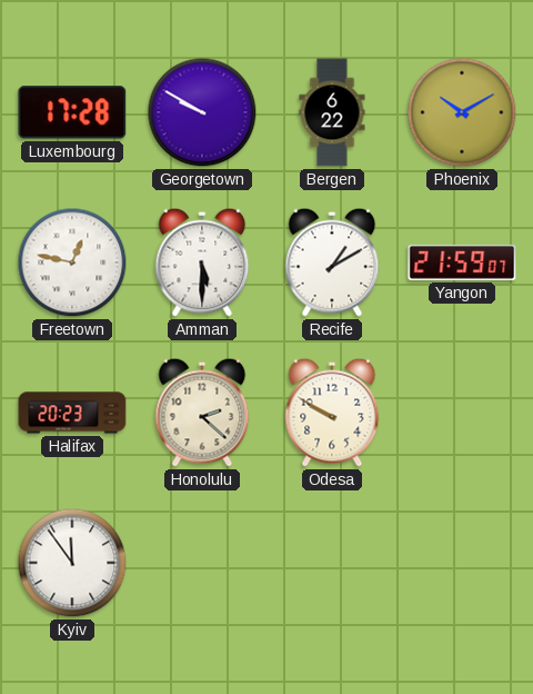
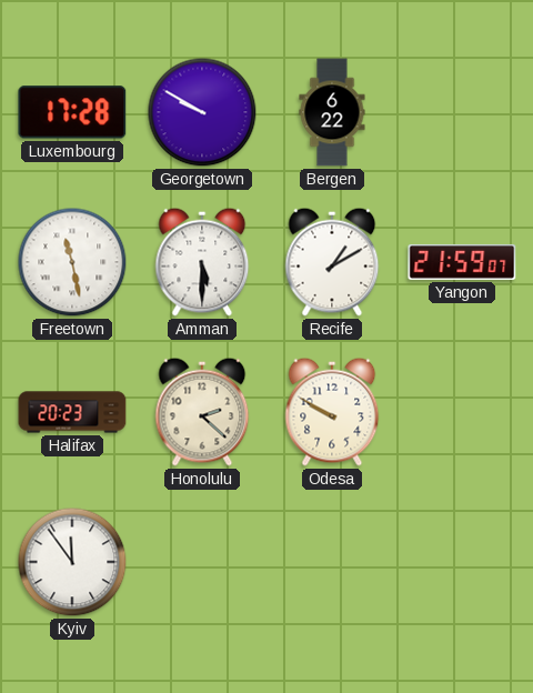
Phoenix: 10:10 -> none
Freetown: 12:47 -> 11:28
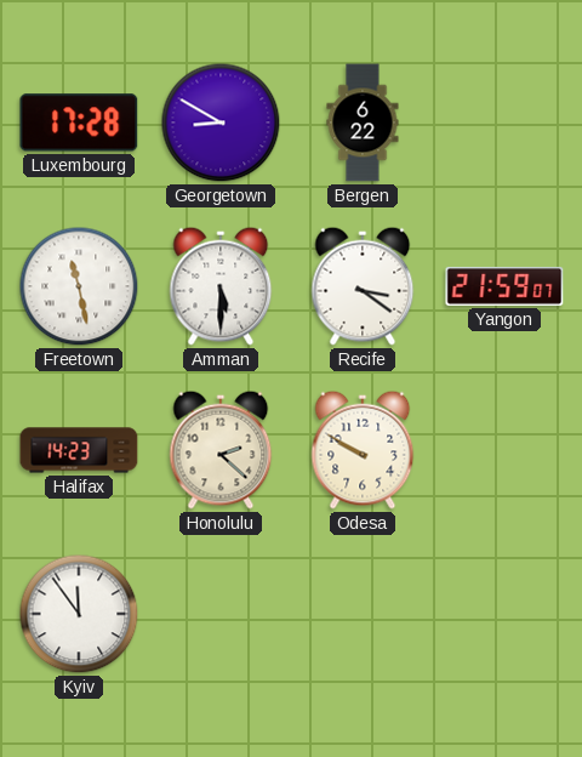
Georgetown: 9:50 -> 8:50
Recife: 1:10 -> 3:21
Halifax: 20:23 -> 14:23
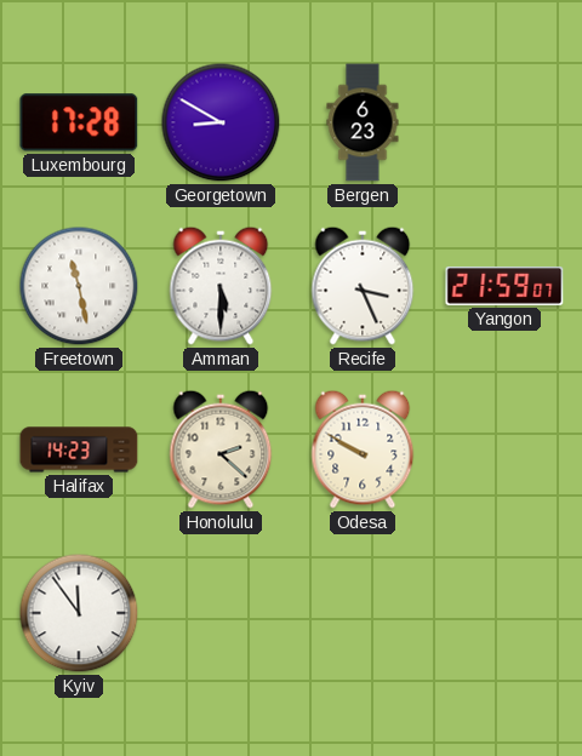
Bergen: 6:22 -> 6:23
Recife: 3:21 -> 3:26
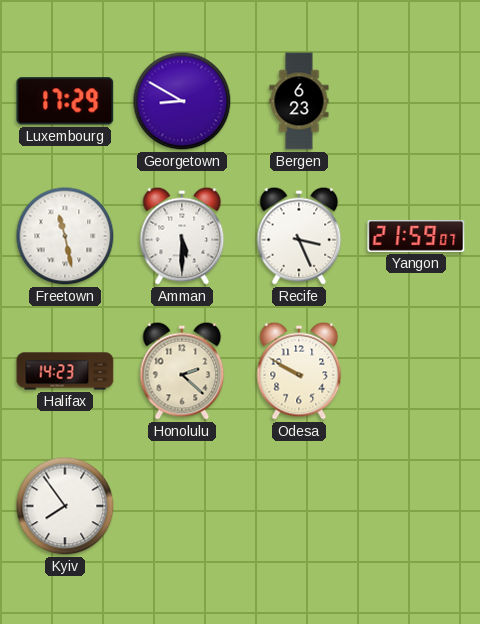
Luxembourg: 17:28 -> 17:29
Kyiv: 11:54 -> 7:54
